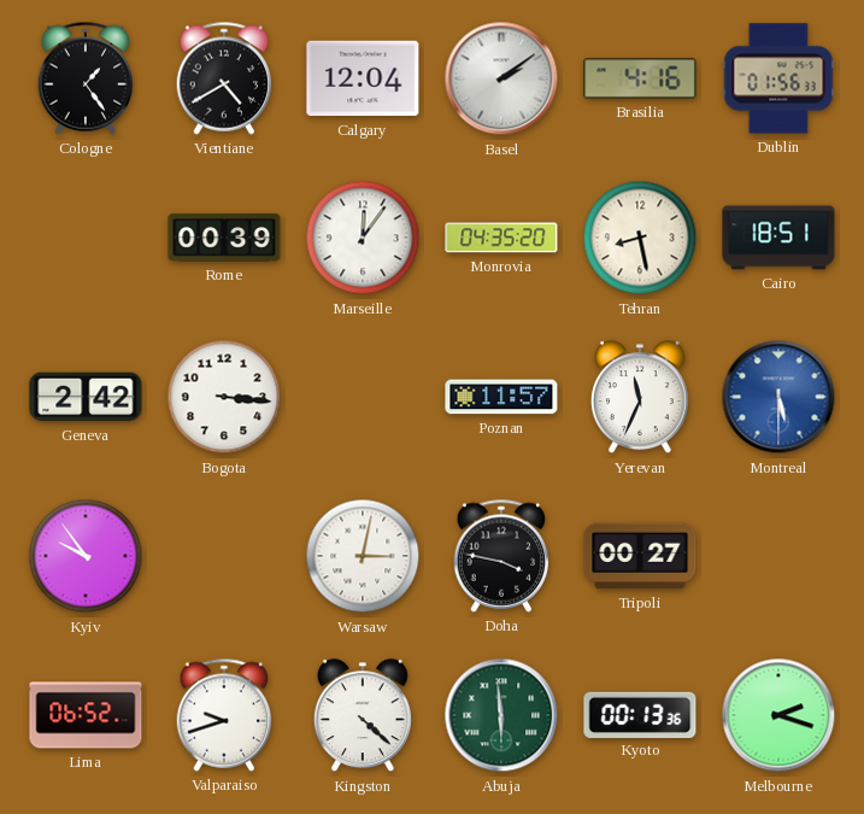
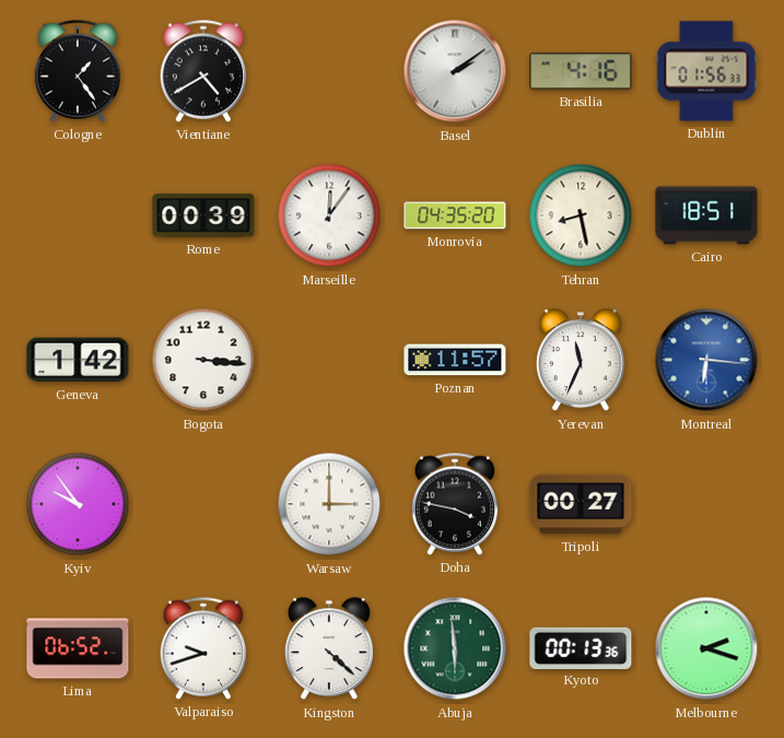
Calgary: 12:04 -> none
Geneva: 2:42 -> 1:42
Montreal: 5:30 -> 6:16
Warsaw: 3:02 -> 3:00
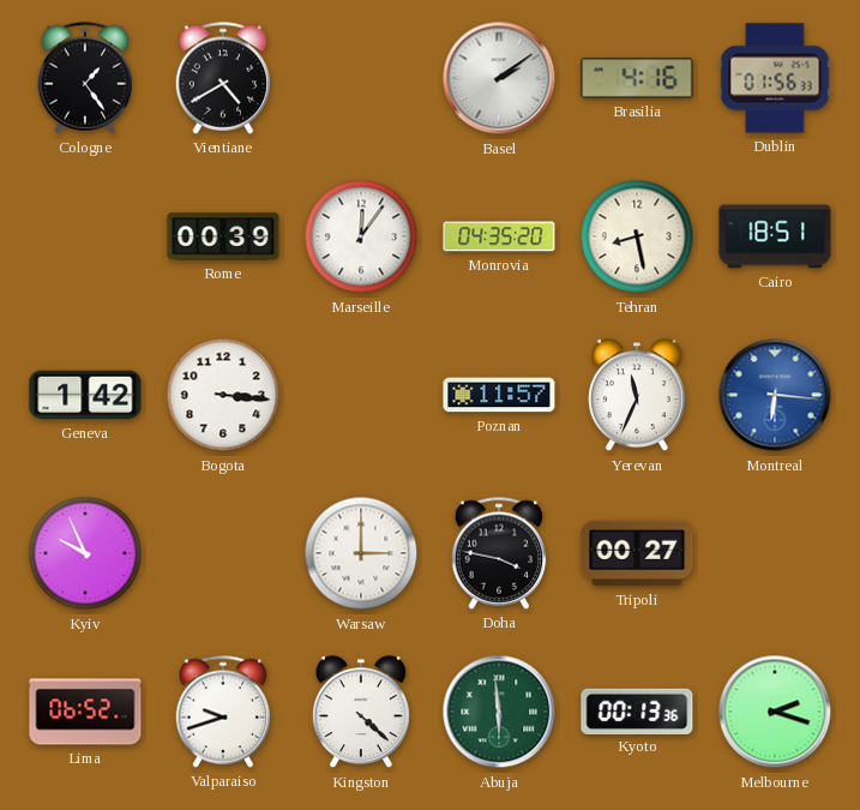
Kyiv: 9:54 -> 9:56
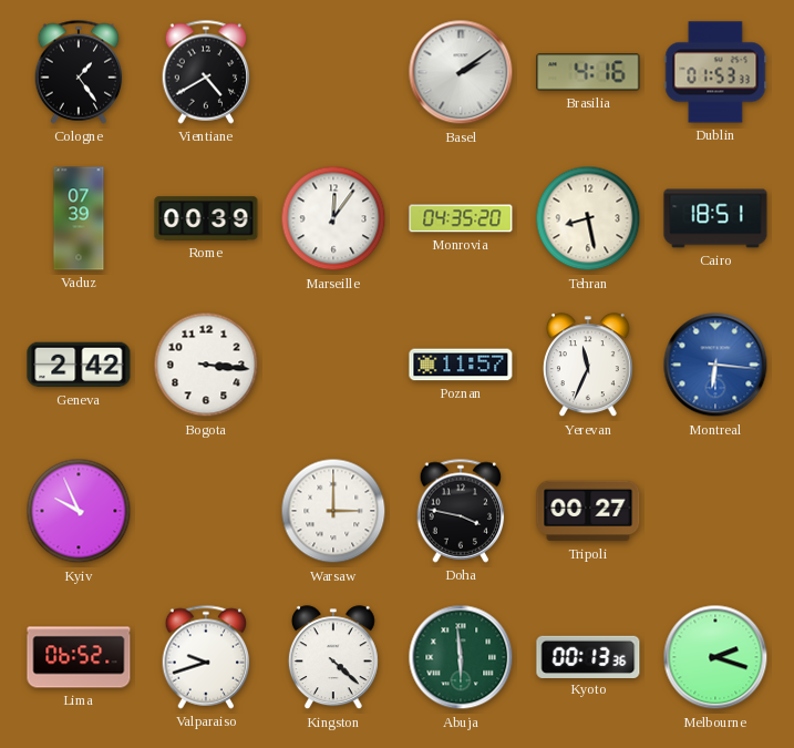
Dublin: 01:56 -> 01:53
Vaduz: none -> 07:39
Geneva: 1:42 -> 2:42
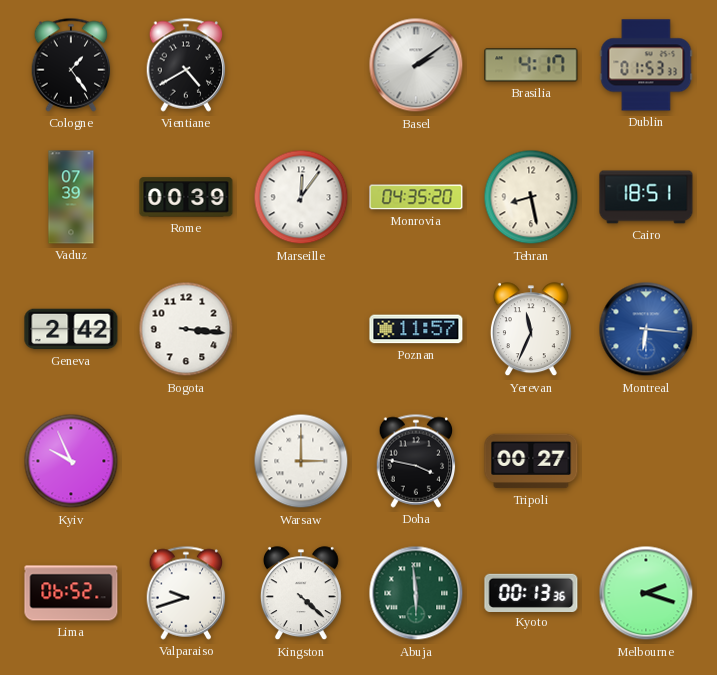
Brasilia: 4:16 -> 4:17
